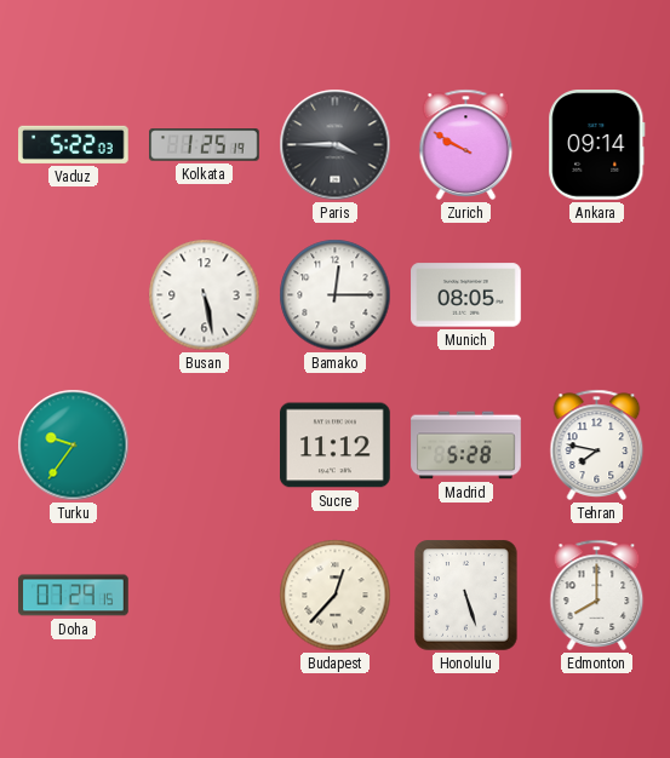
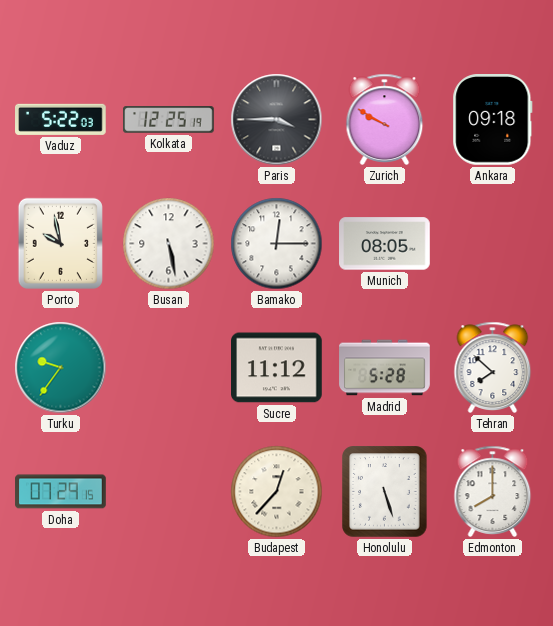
Kolkata: 1:25 -> 12:25
Ankara: 09:14 -> 09:18
Porto: none -> 9:58
Tehran: 7:47 -> 7:52
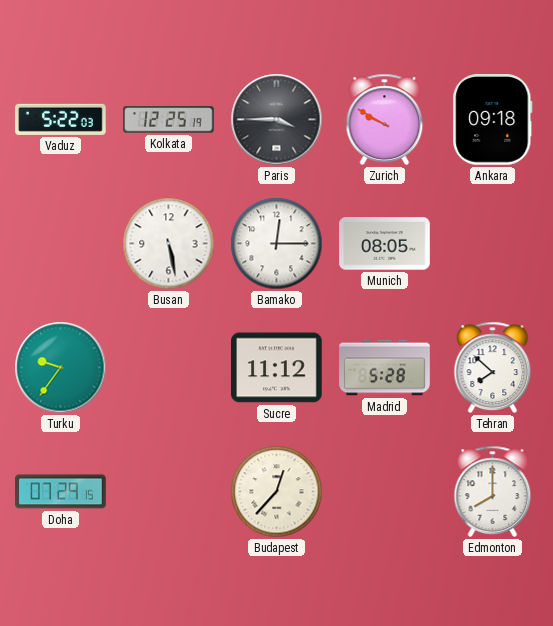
Porto: 9:58 -> none
Honolulu: 5:27 -> none
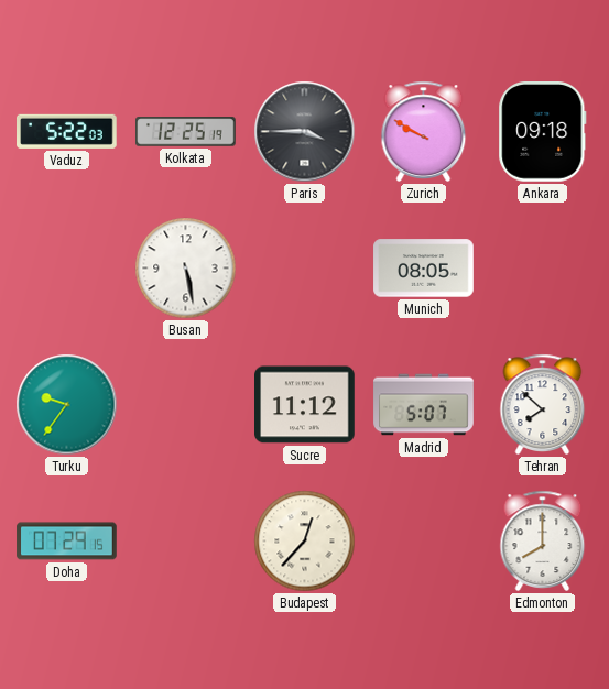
Bamako: 12:15 -> none
Madrid: 5:28 -> 5:07
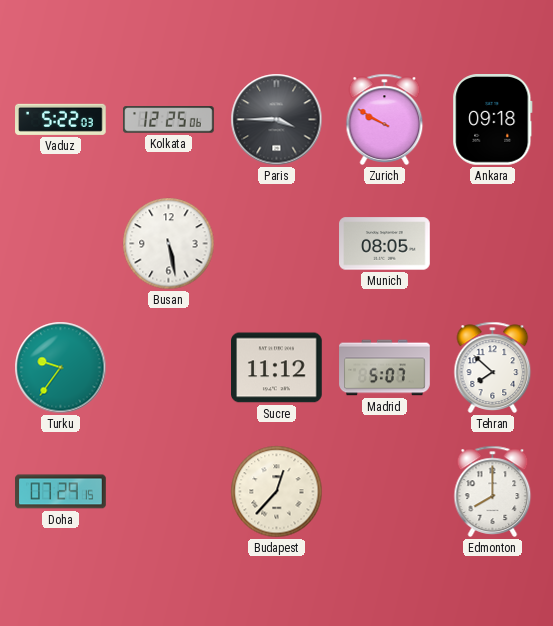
Kolkata: 12:25:19 -> 12:25:06
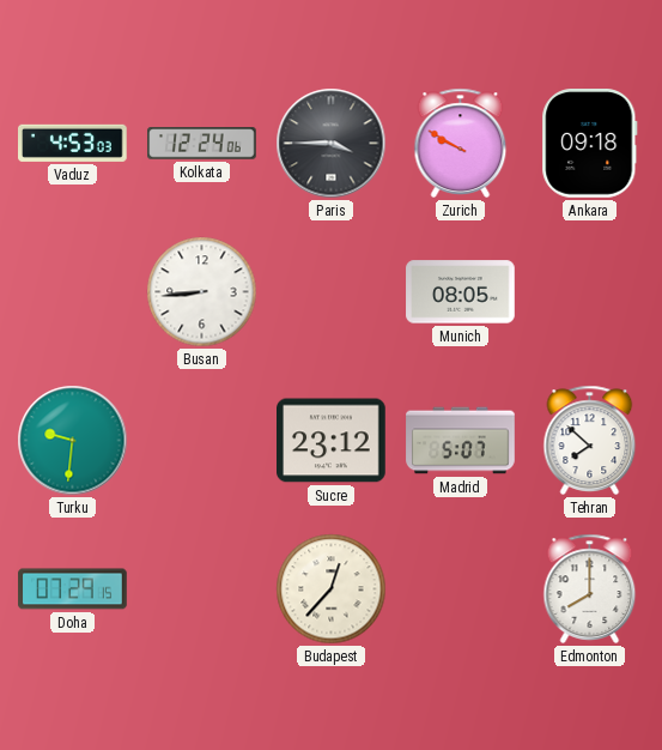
Vaduz: 5:22 -> 4:53
Kolkata: 12:25 -> 12:24
Busan: 5:28 -> 8:44
Turku: 9:36 -> 9:31
Sucre: 11:12 -> 23:12
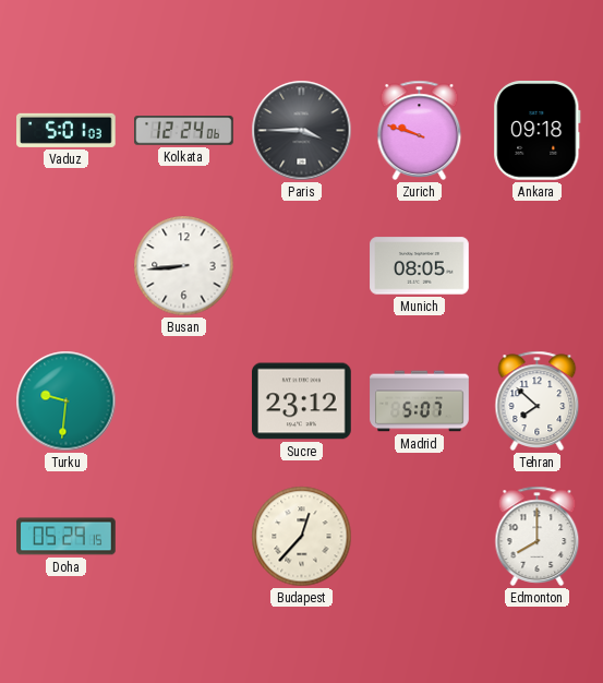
Vaduz: 4:53 -> 5:01
Zurich: 9:50 -> 9:48
Doha: 07:29 -> 05:29
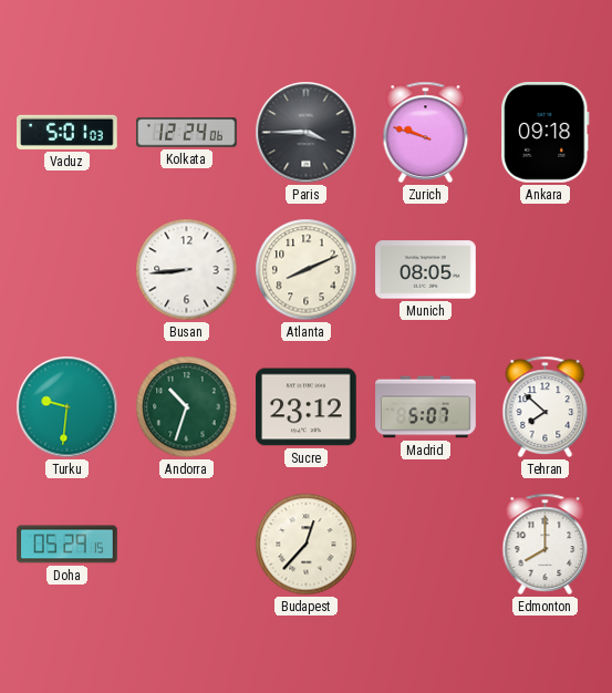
Atlanta: none -> 8:11
Andorra: none -> 10:33
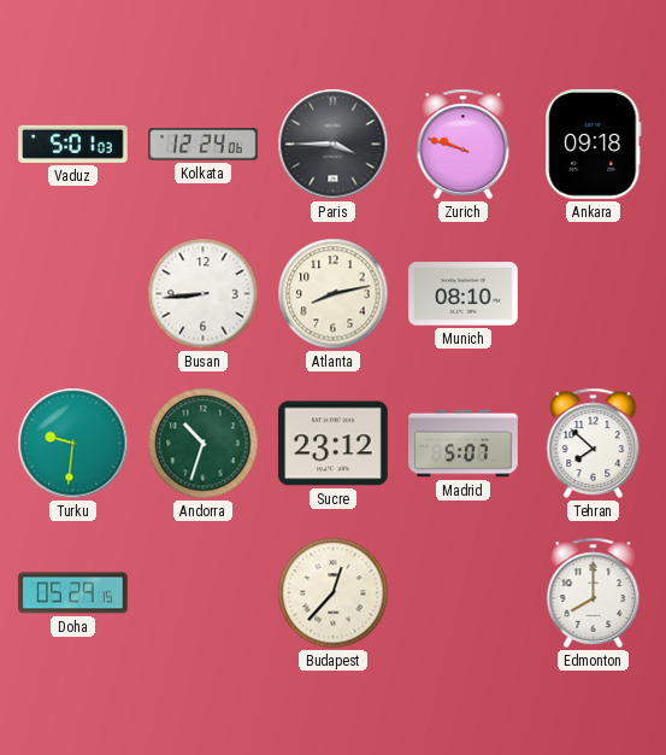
Atlanta: 8:11 -> 8:13
Munich: 08:05 -> 08:10
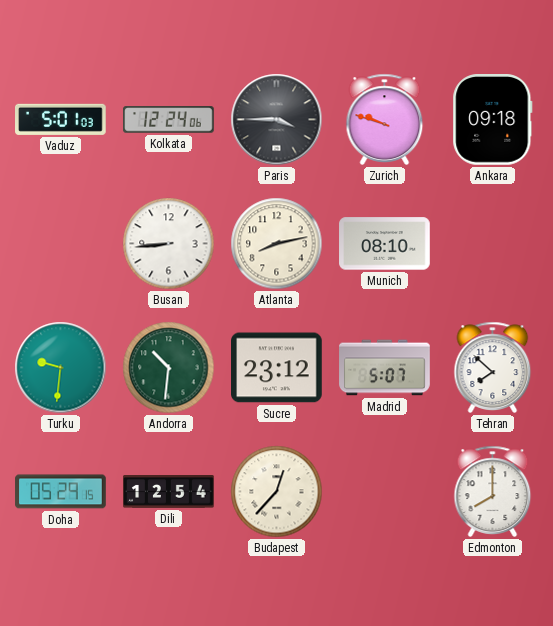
Andorra: 10:33 -> 10:31
Dili: none -> 12:54
